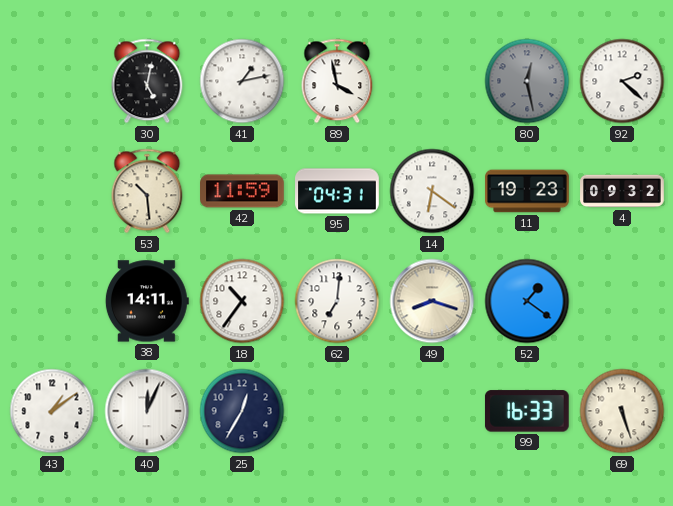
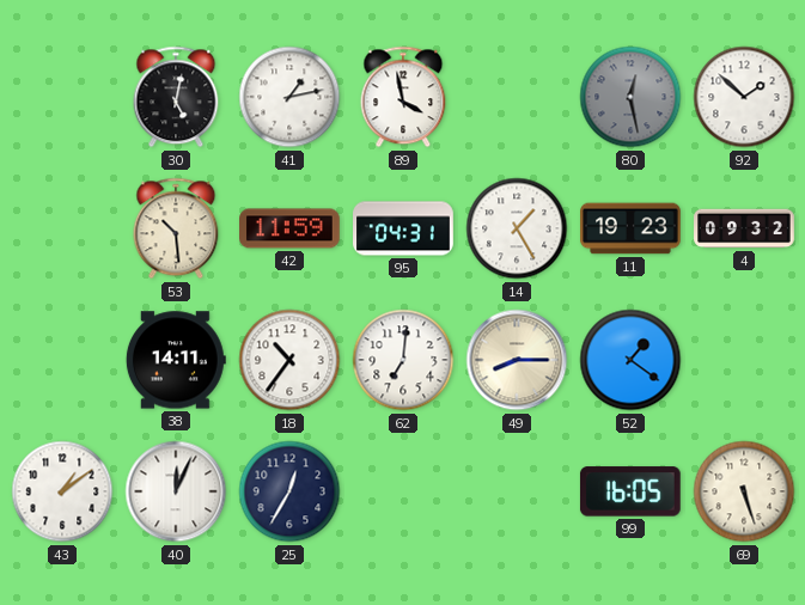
92: 2:22 -> 1:52
14: 6:21 -> 1:25
49: 8:18 -> 8:15
99: 16:33 -> 16:05
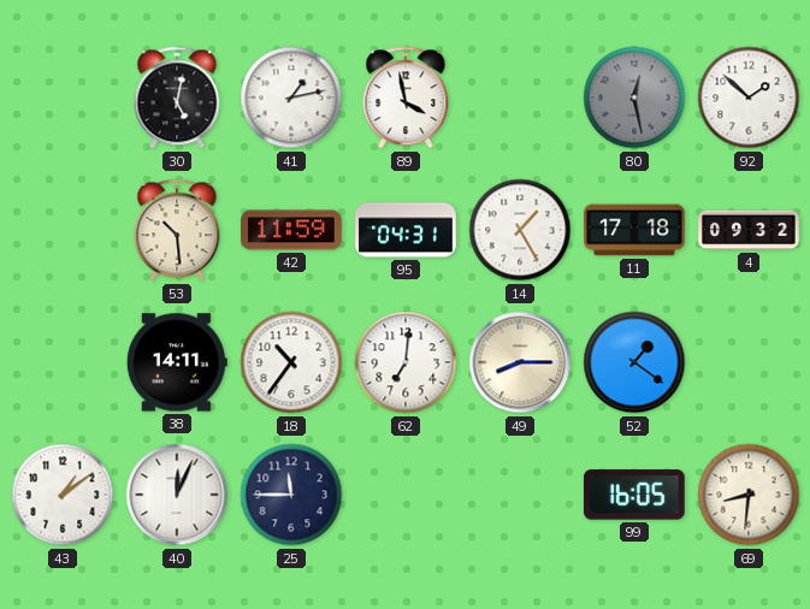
11: 19:23 -> 17:18
25: 12:35 -> 11:45
69: 5:27 -> 8:31
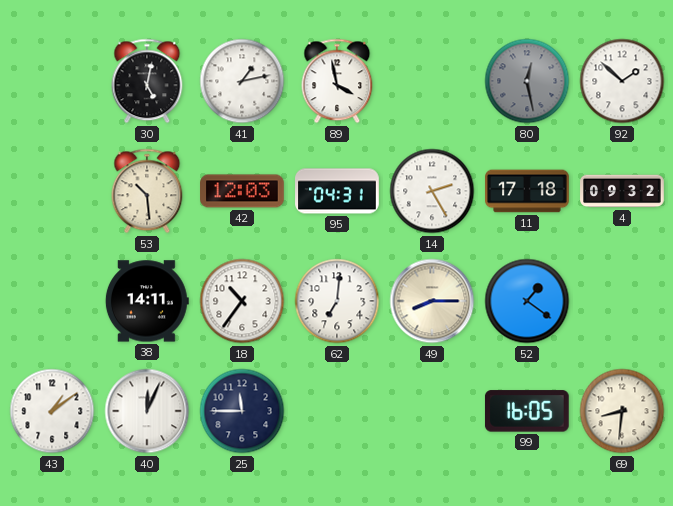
42: 11:59 -> 12:03
14: 1:25 -> 2:25
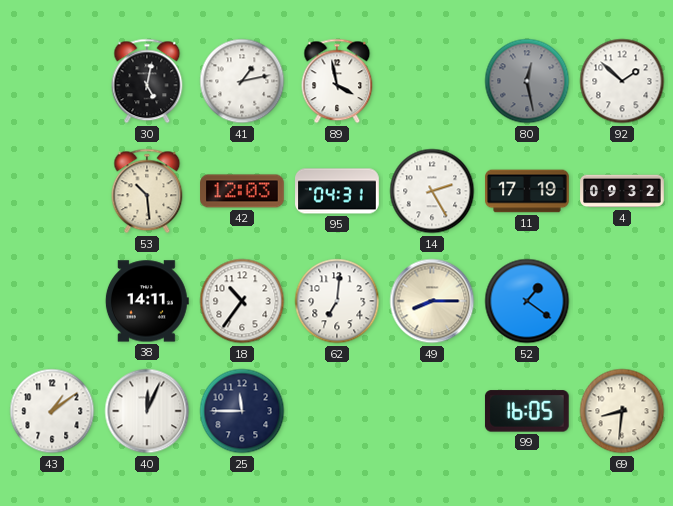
11: 17:18 -> 17:19
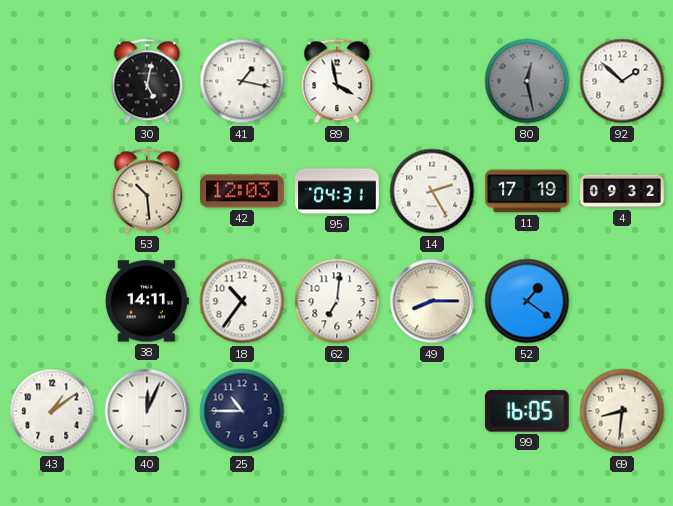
41: 1:13 -> 1:17
25: 11:45 -> 10:45
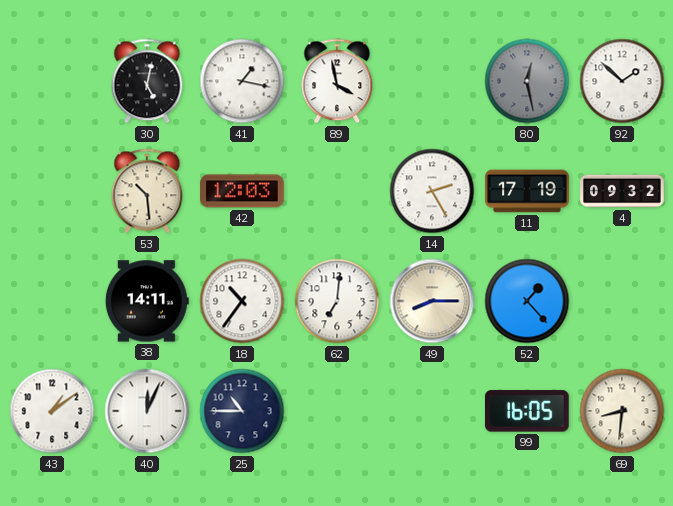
95: 04:31 -> none
52: 1:21 -> 1:23
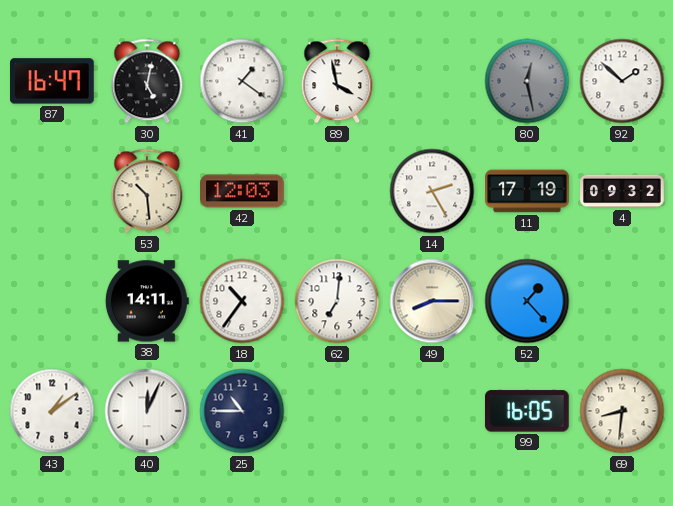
87: none -> 16:47
41: 1:17 -> 1:21
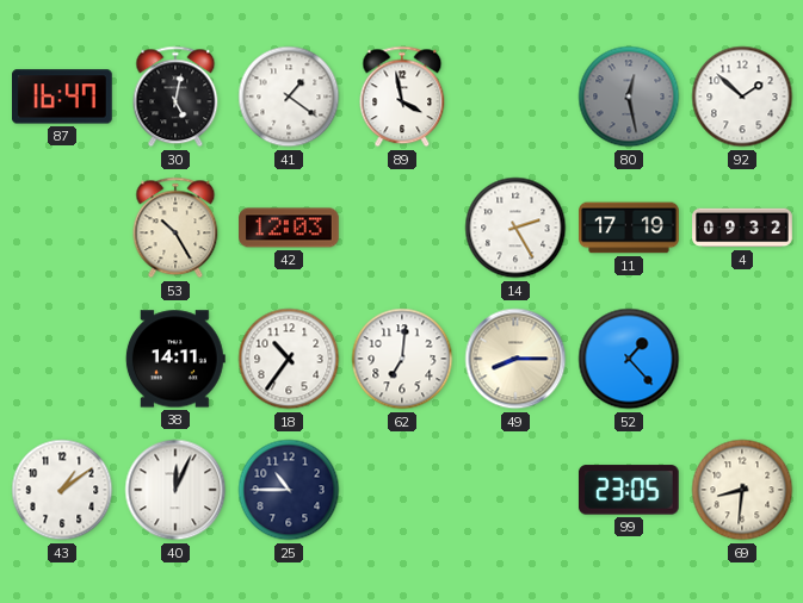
53: 10:29 -> 10:25
99: 16:05 -> 23:05
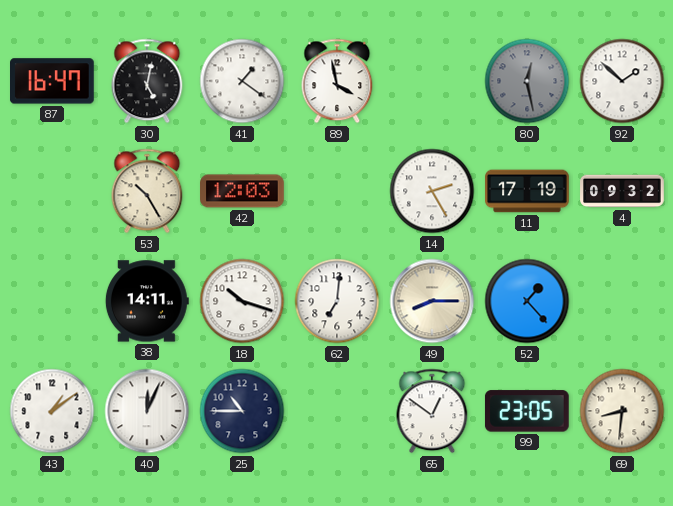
18: 10:36 -> 10:18
65: none -> 12:51
